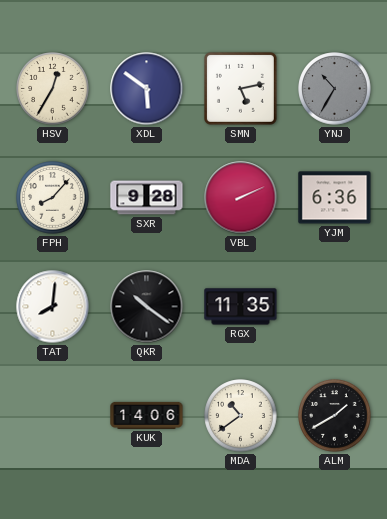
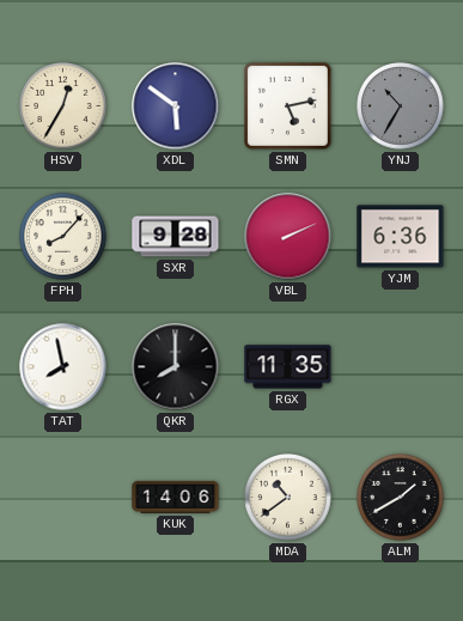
TAT: 8:01 -> 7:58
QKR: 10:21 -> 8:00
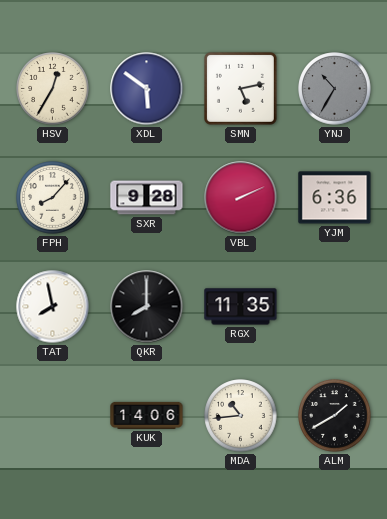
MDA: 10:39 -> 10:44
